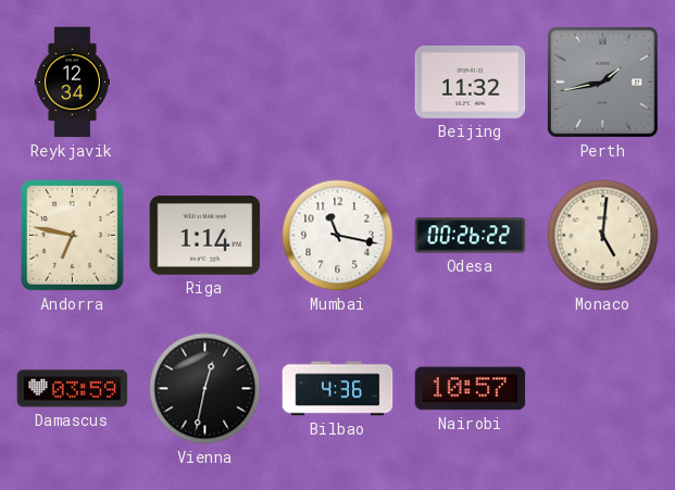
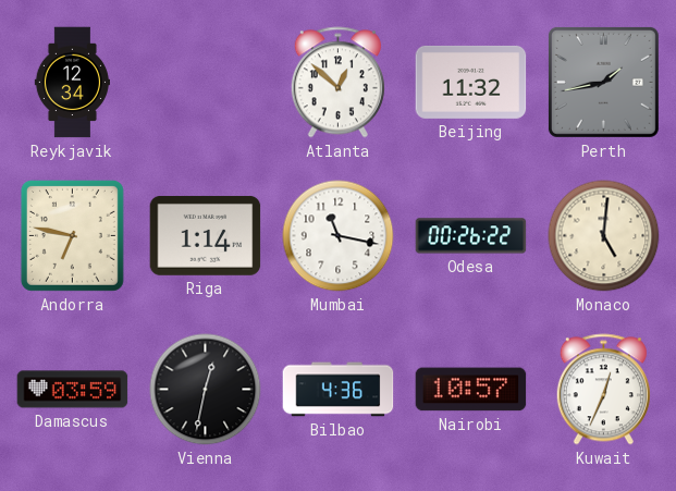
Atlanta: none -> 12:52
Kuwait: none -> 12:34
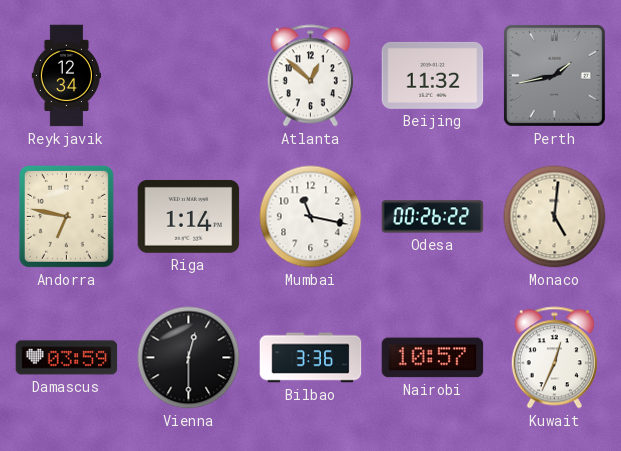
Vienna: 12:32 -> 12:30
Bilbao: 4:36 -> 3:36
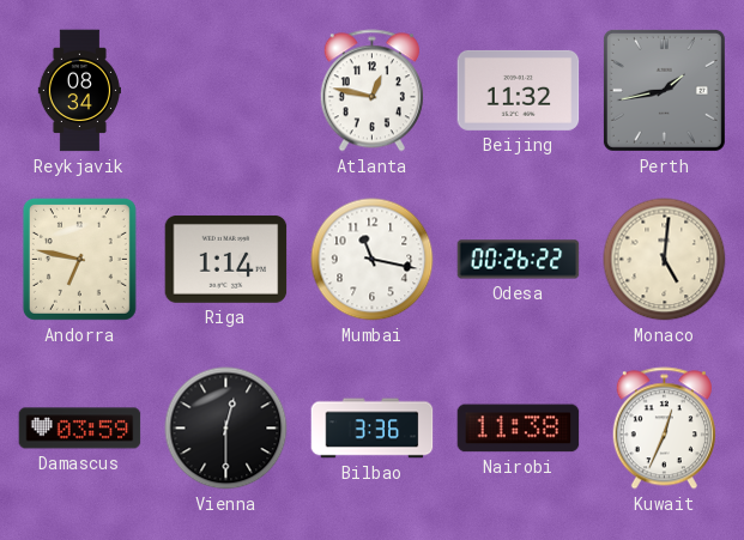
Reykjavik: 12:34 -> 08:34
Atlanta: 12:52 -> 12:47
Nairobi: 10:57 -> 11:38
